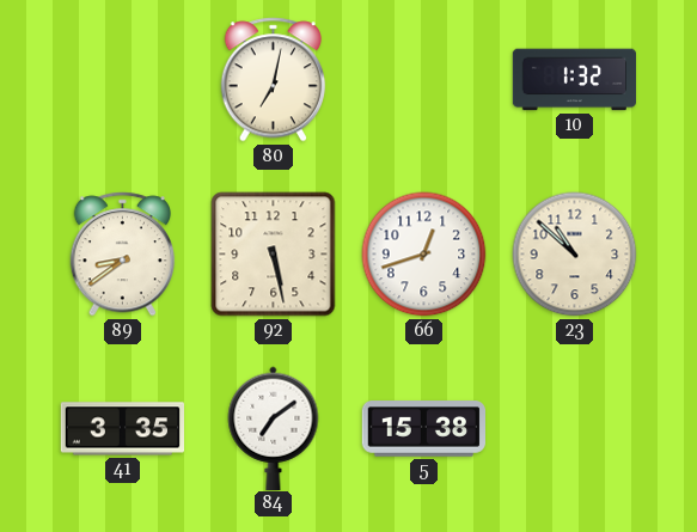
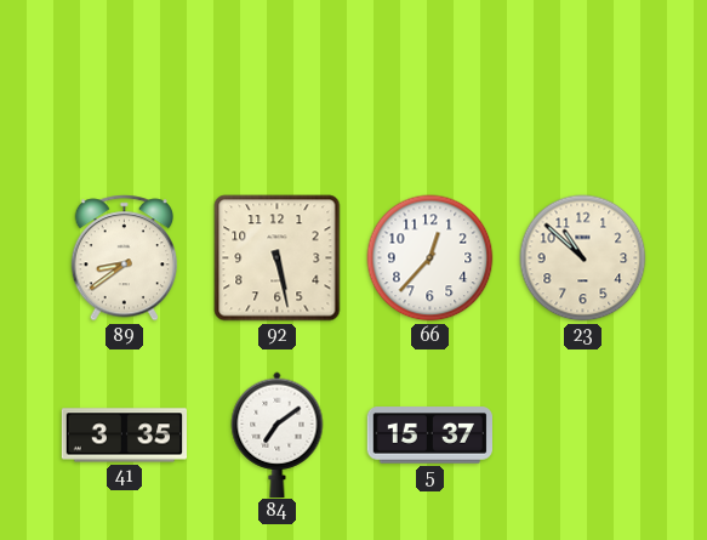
80: 7:02 -> none
10: 1:32 -> none
66: 12:42 -> 12:37
5: 15:38 -> 15:37
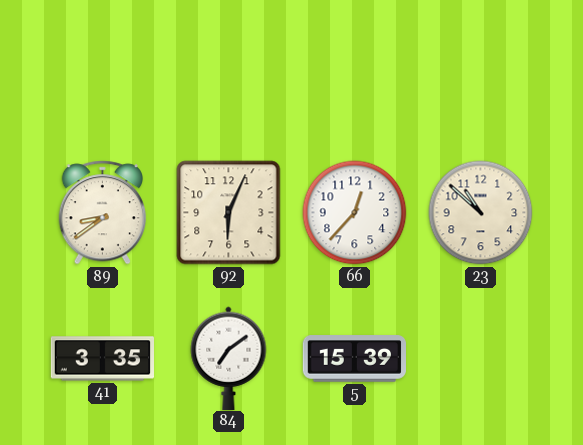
92: 5:28 -> 6:04
5: 15:37 -> 15:39
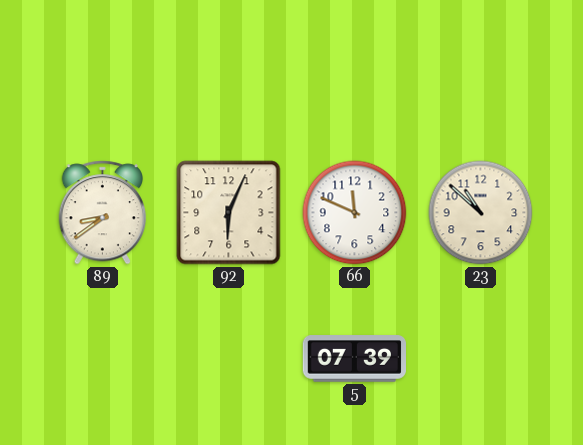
66: 12:37 -> 11:49
41: 3:35 -> none
84: 7:09 -> none
5: 15:39 -> 07:39
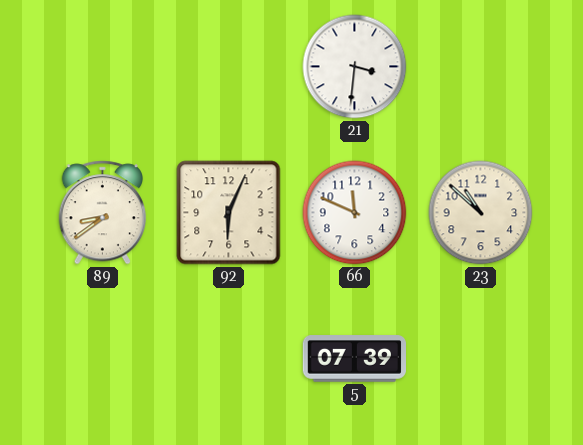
21: none -> 3:31
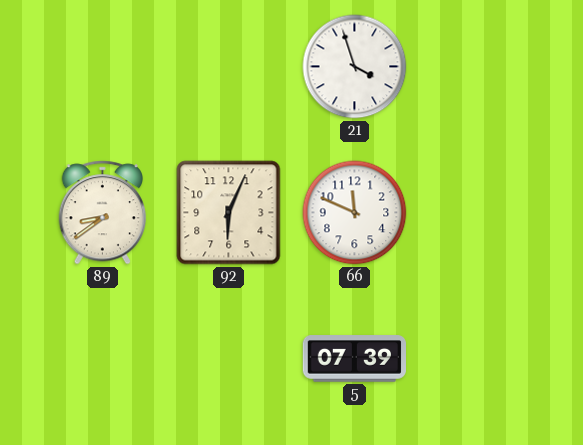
21: 3:31 -> 3:57
23: 10:52 -> none
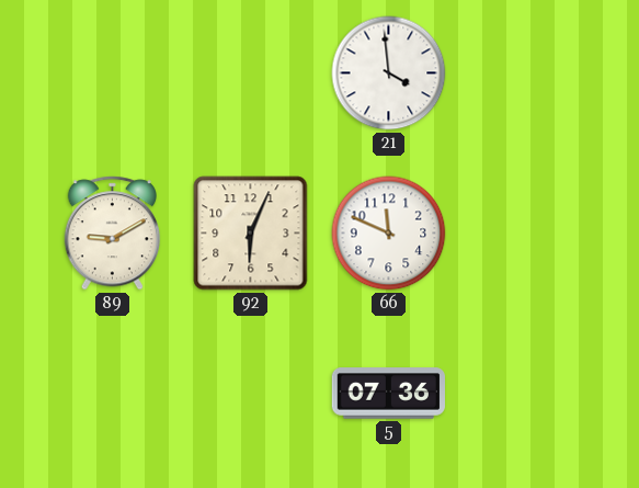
21: 3:57 -> 3:59
89: 8:39 -> 9:10
5: 07:39 -> 07:36
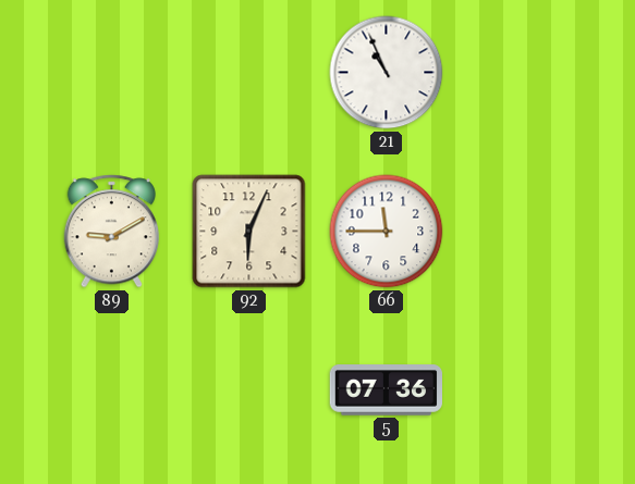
21: 3:59 -> 10:56
66: 11:49 -> 11:45
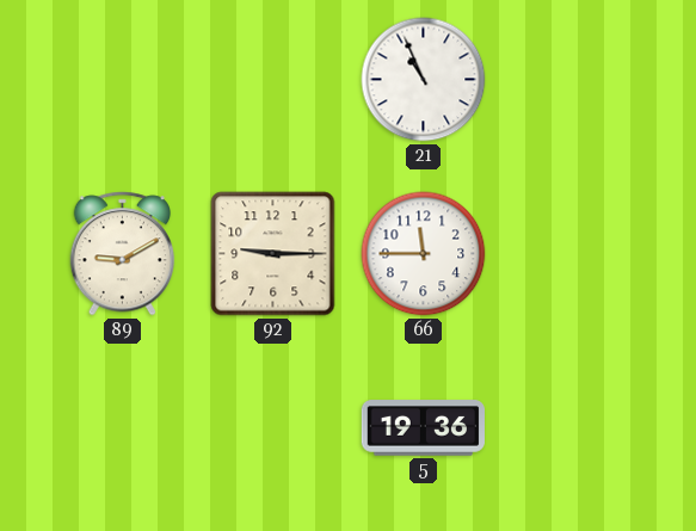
92: 6:04 -> 9:15
5: 07:36 -> 19:36
